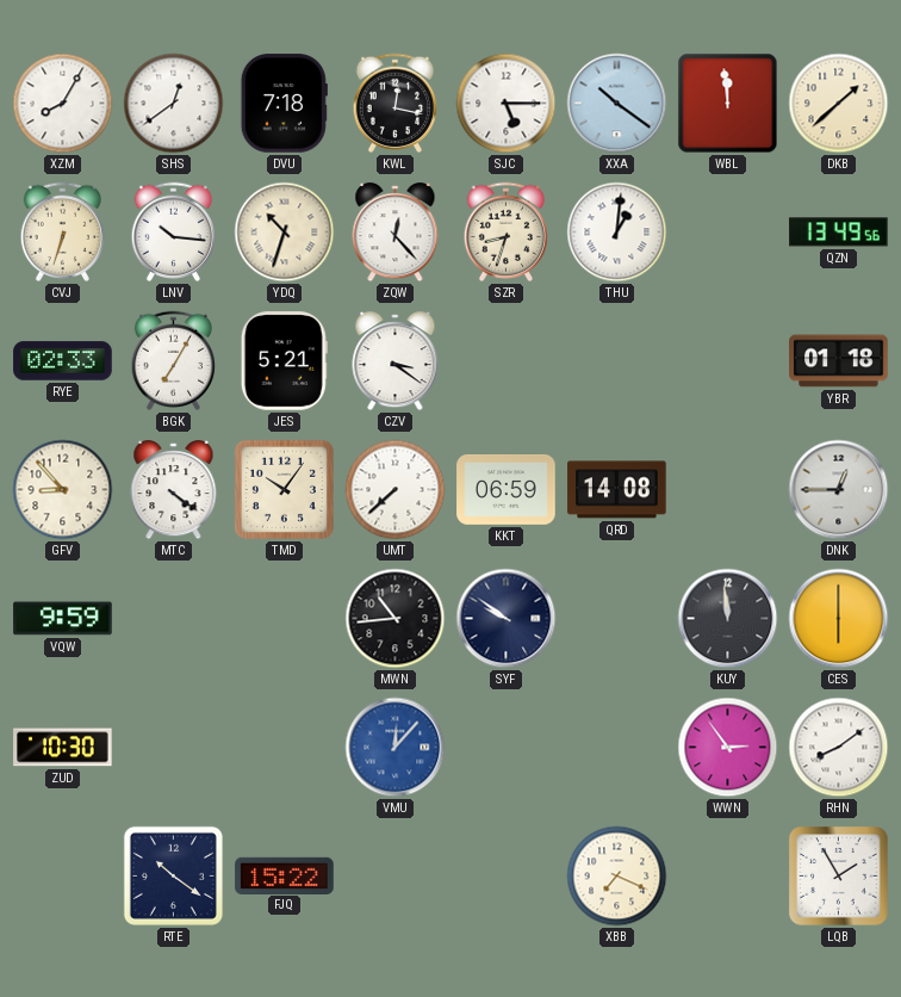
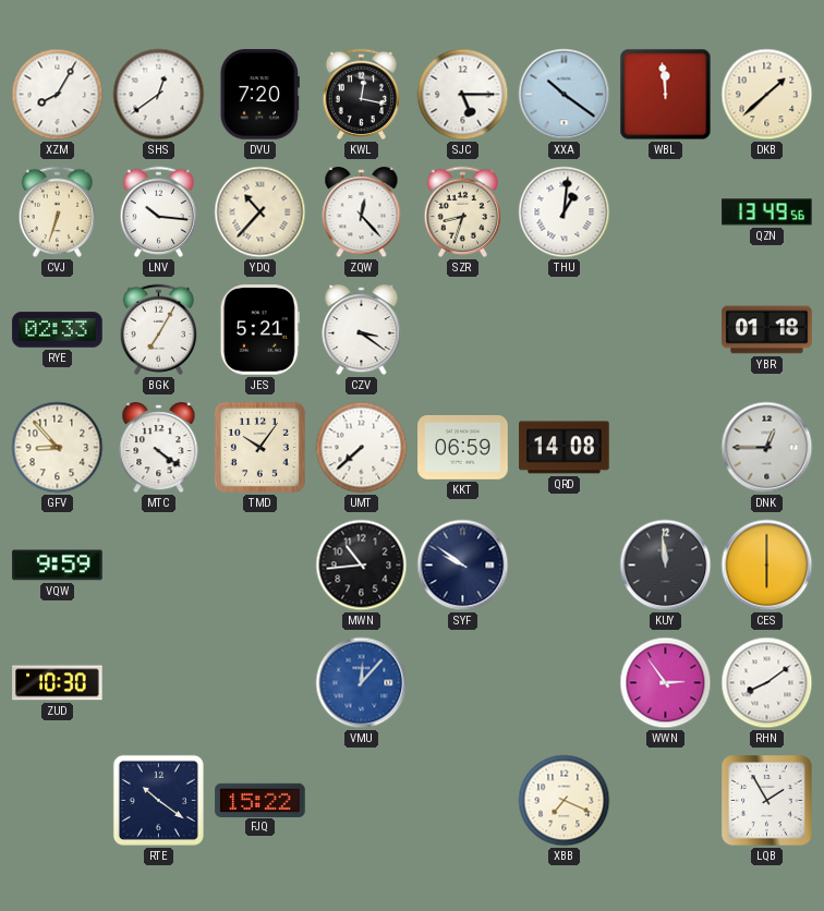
DVU: 7:18 -> 7:20
YDQ: 10:33 -> 10:37
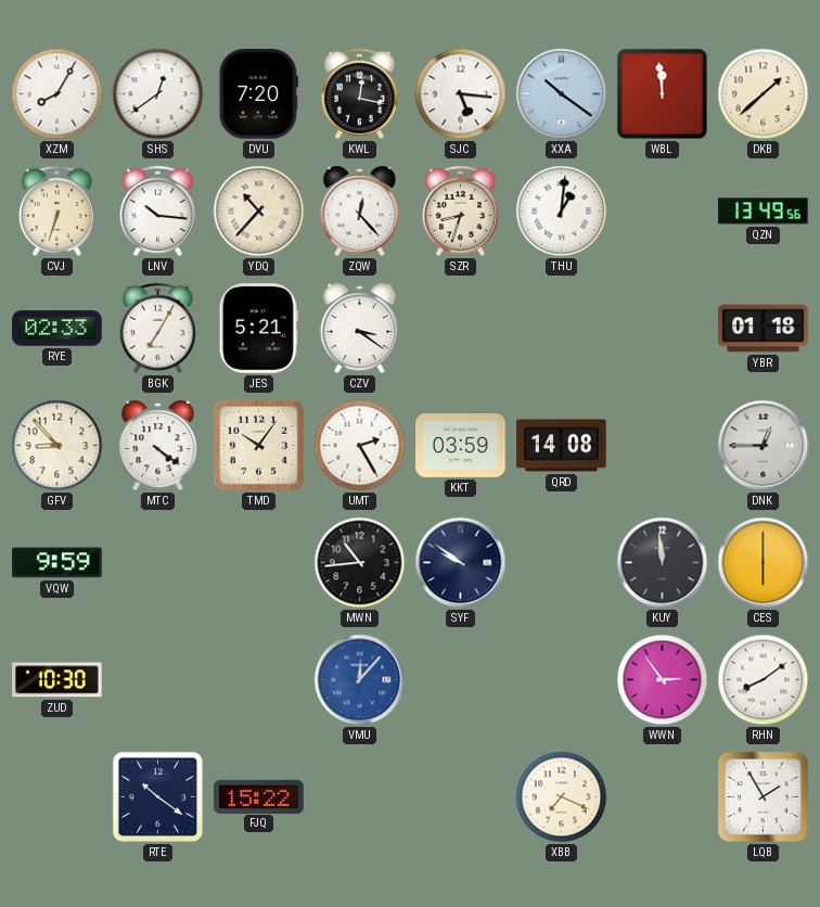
SJC: 5:15 -> 5:16
UMT: 7:38 -> 2:25
KKT: 06:59 -> 03:59
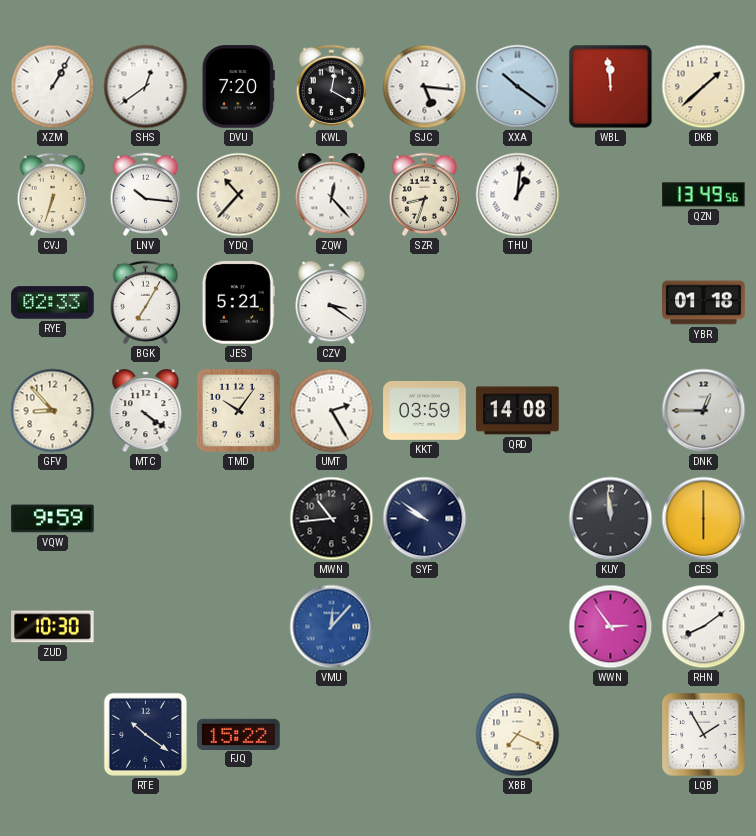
XZM: 8:05 -> 1:05
KWL: 12:17 -> 12:20
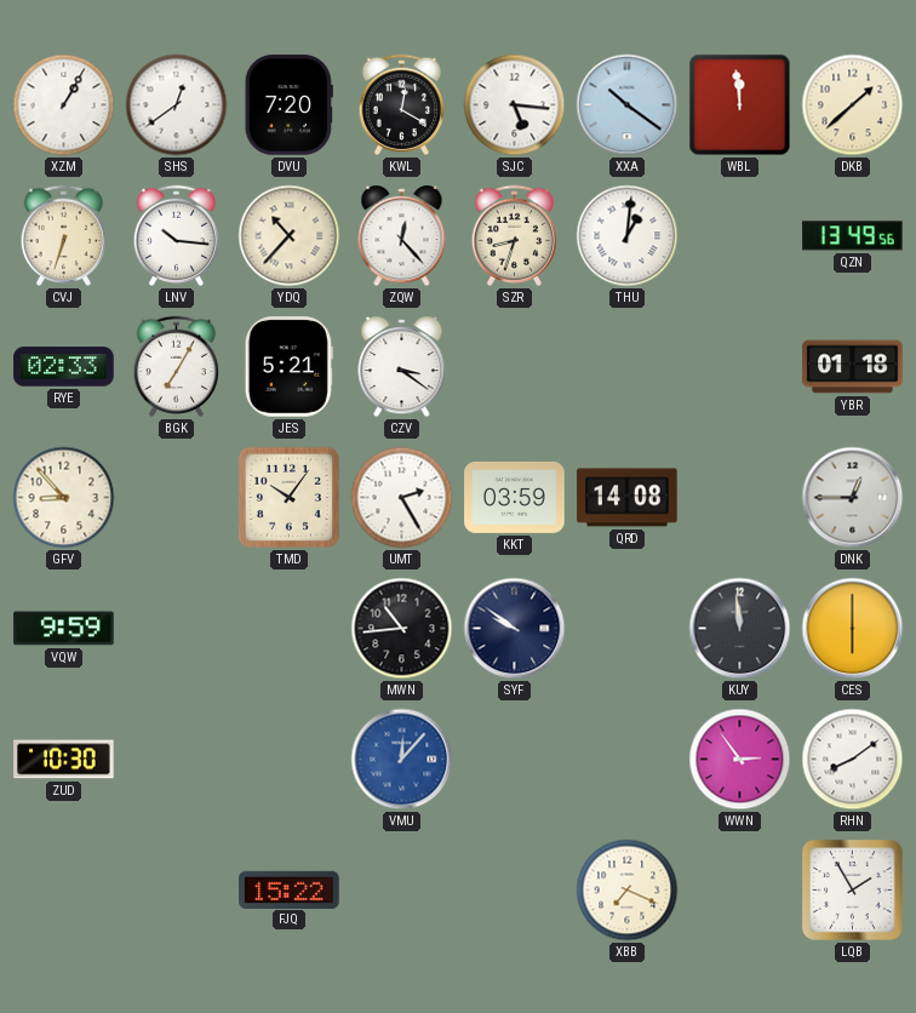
MTC: 4:21 -> none
RTE: 10:21 -> none
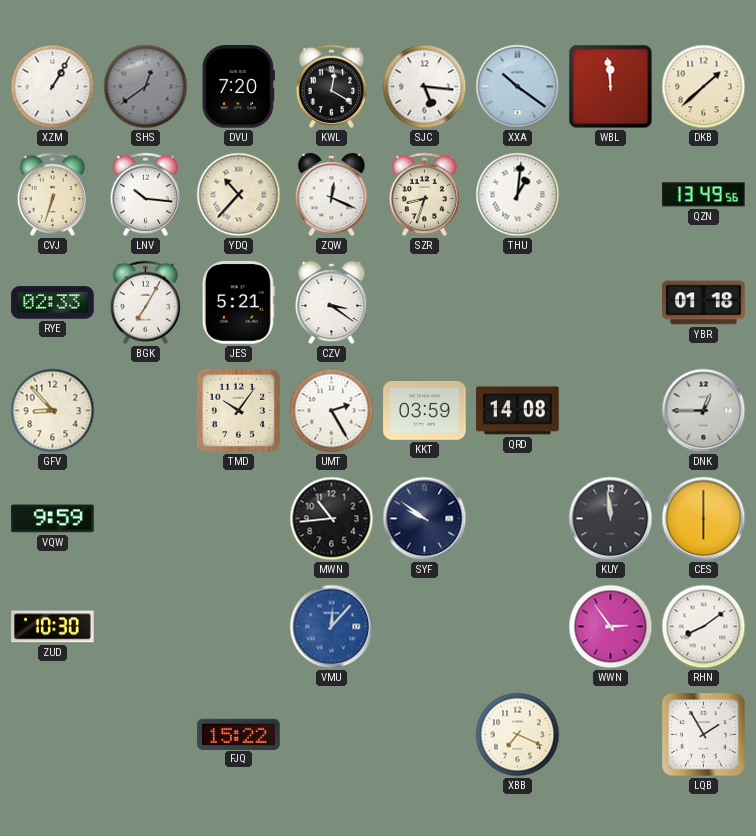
SHS dial: white -> grey
ZQW: 12:23 -> 12:19
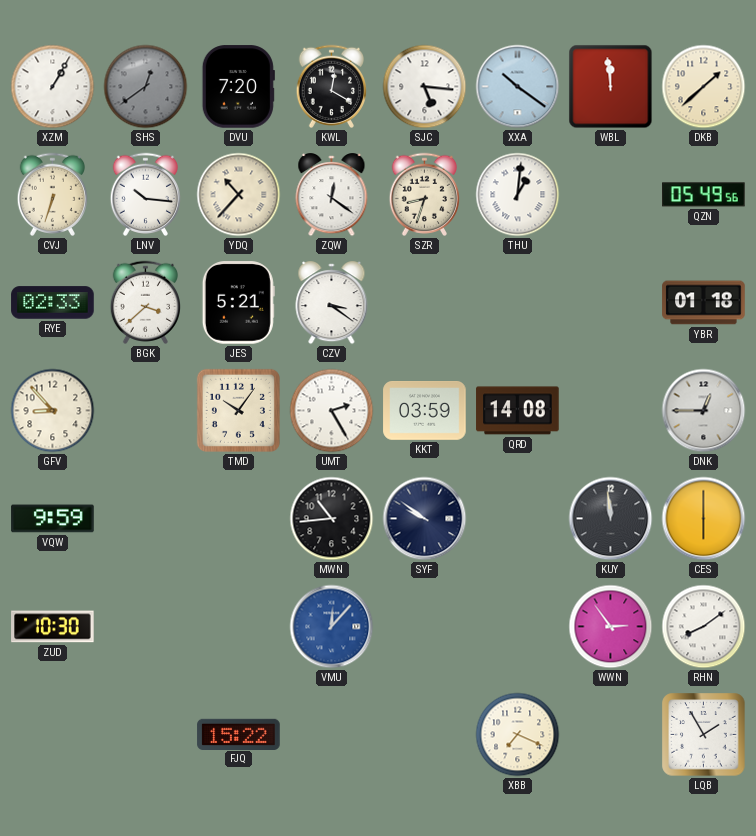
ZQW: 12:19 -> 12:21
QZN: 13:49 -> 05:49
BGK: 7:05 -> 3:38
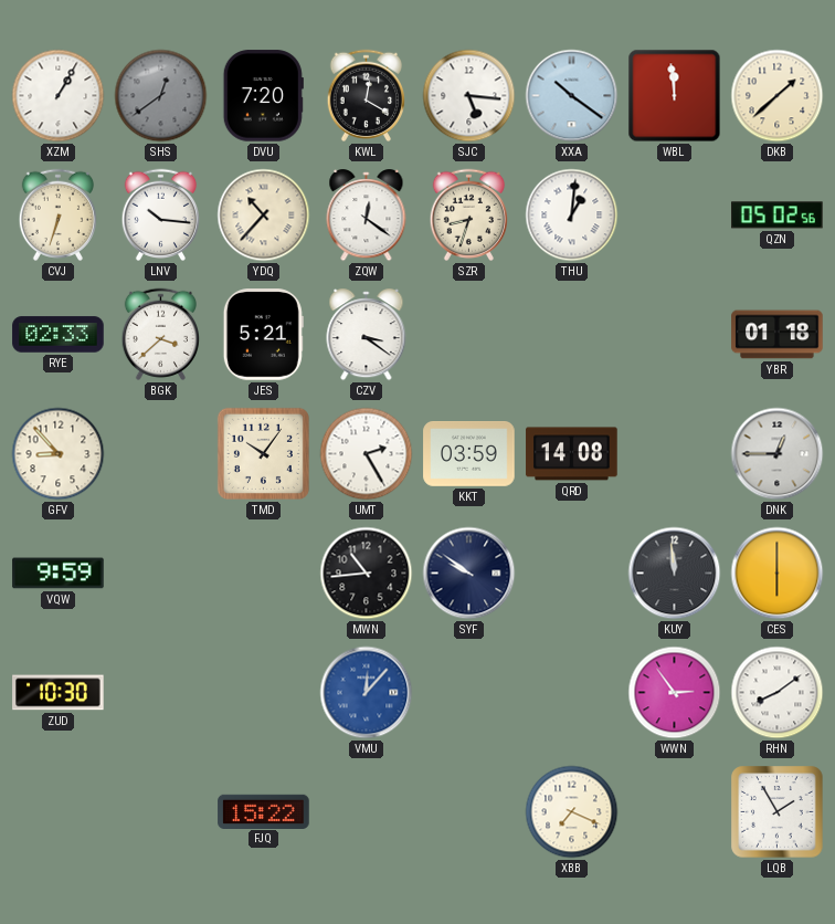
QZN: 05:49 -> 05:02
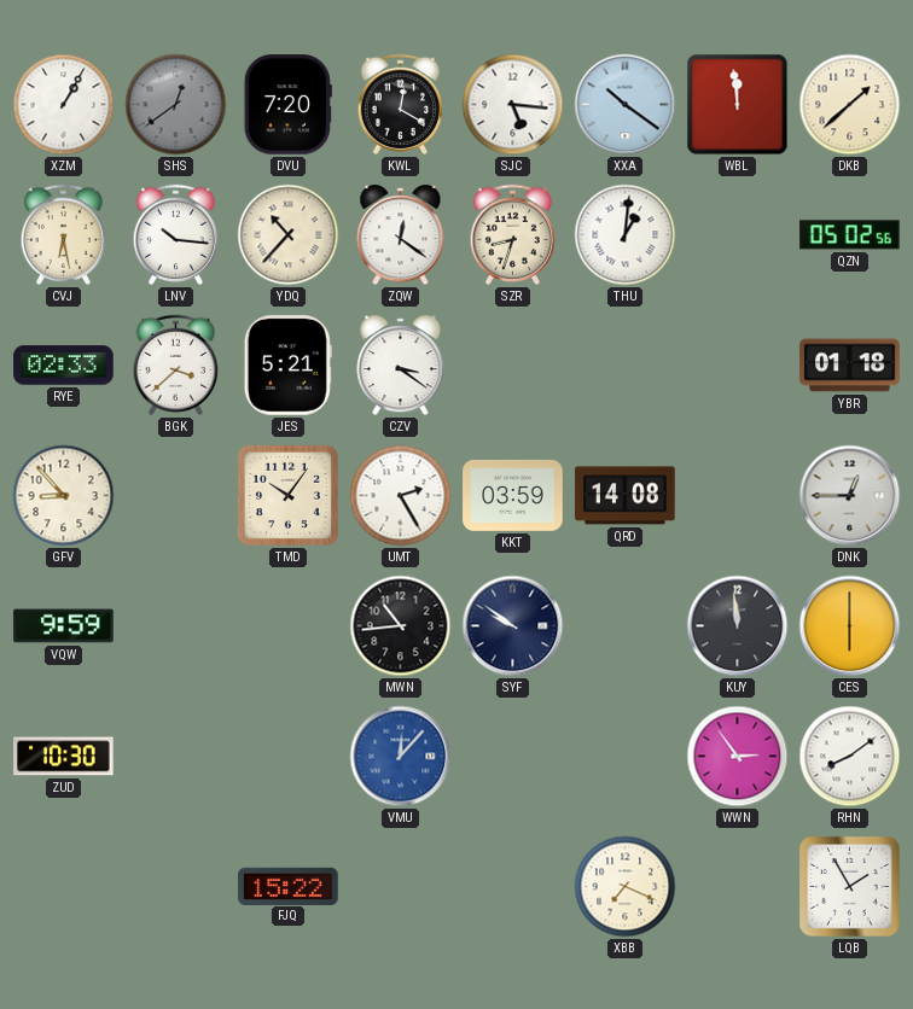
CVJ: 6:33 -> 6:28
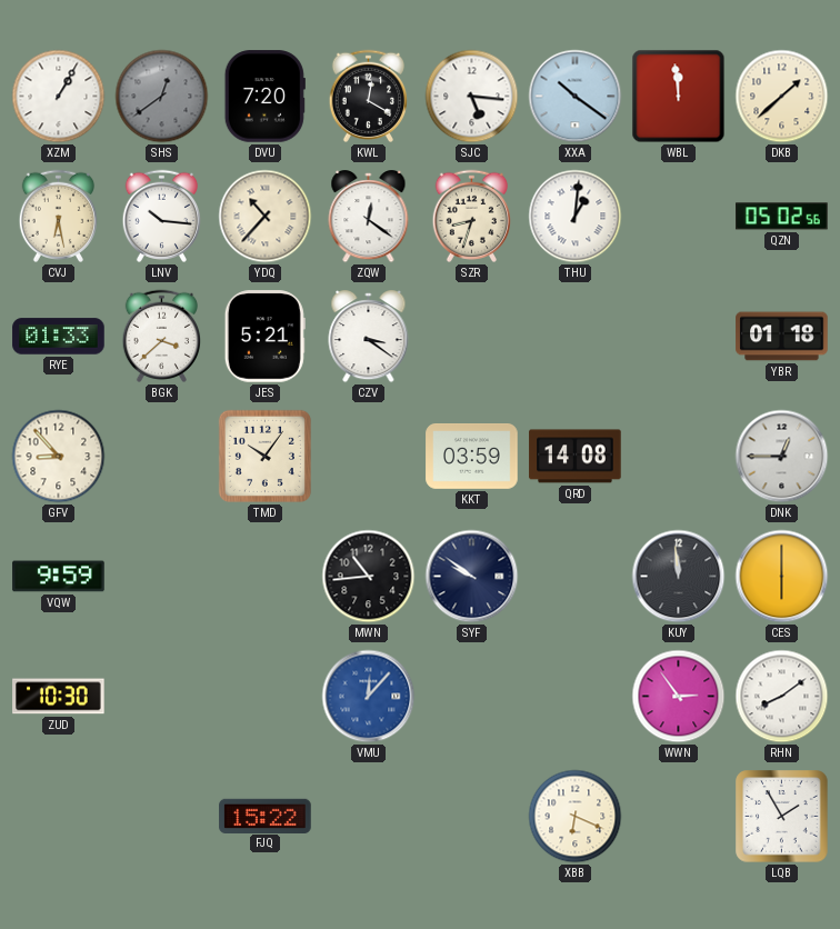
RYE: 02:33 -> 01:33
UMT: 2:25 -> none
XBB: 7:19 -> 6:19
